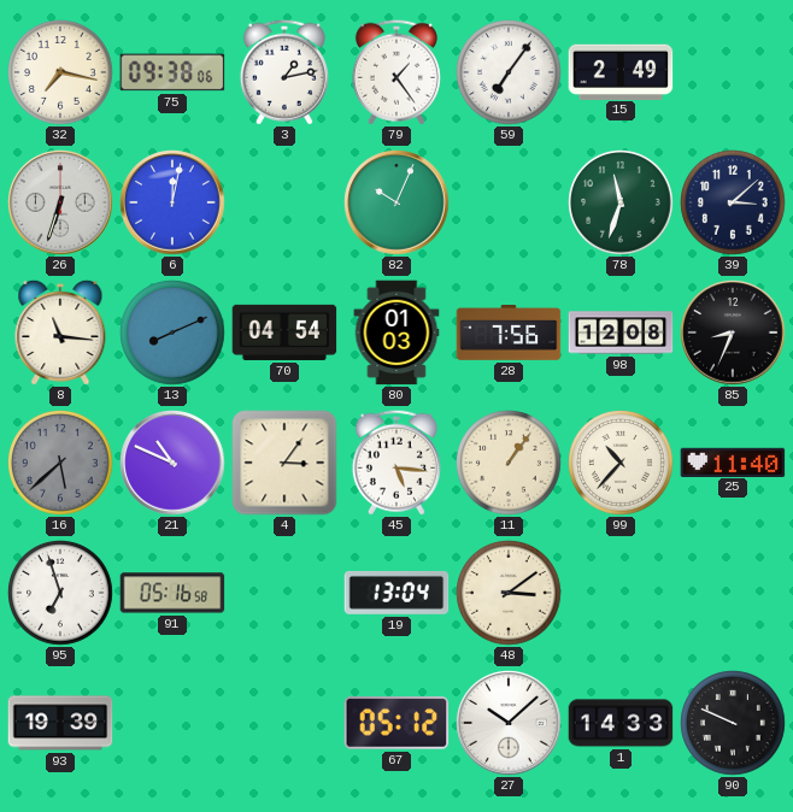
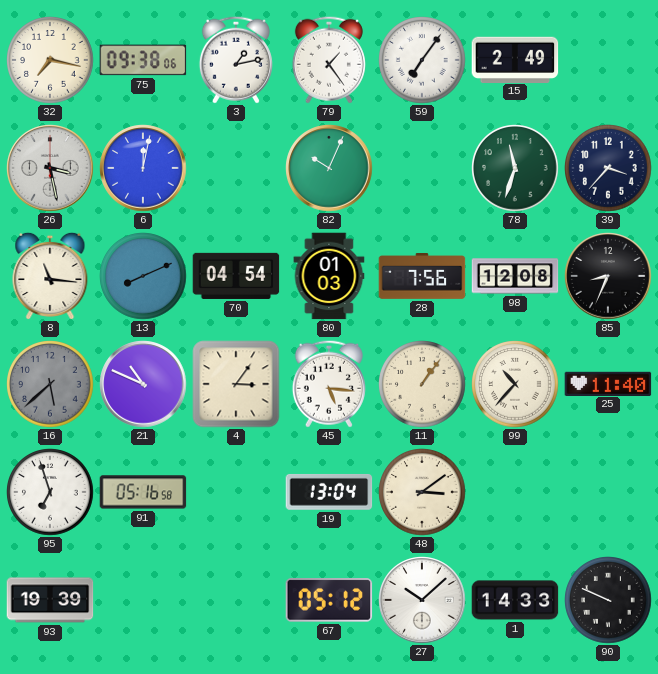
26: 6:33 -> 3:28
39: 3:08 -> 3:37
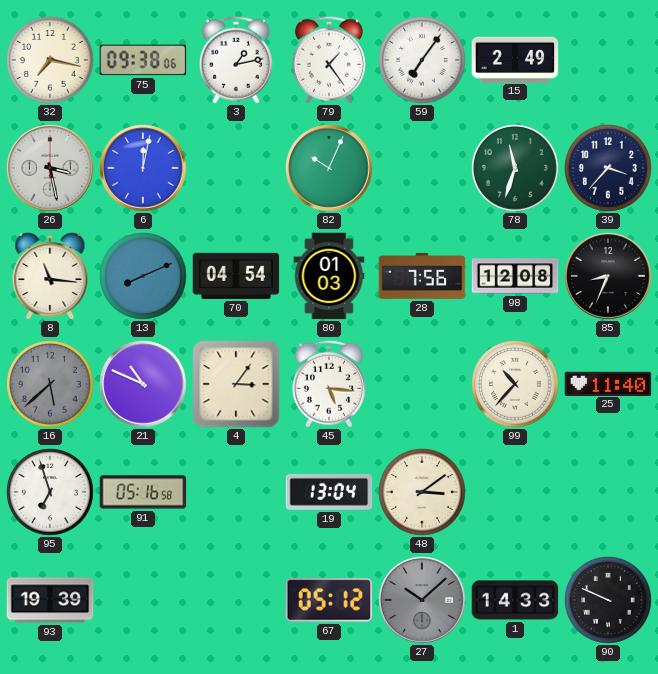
11: 1:06 -> none
27 dial: white -> grey
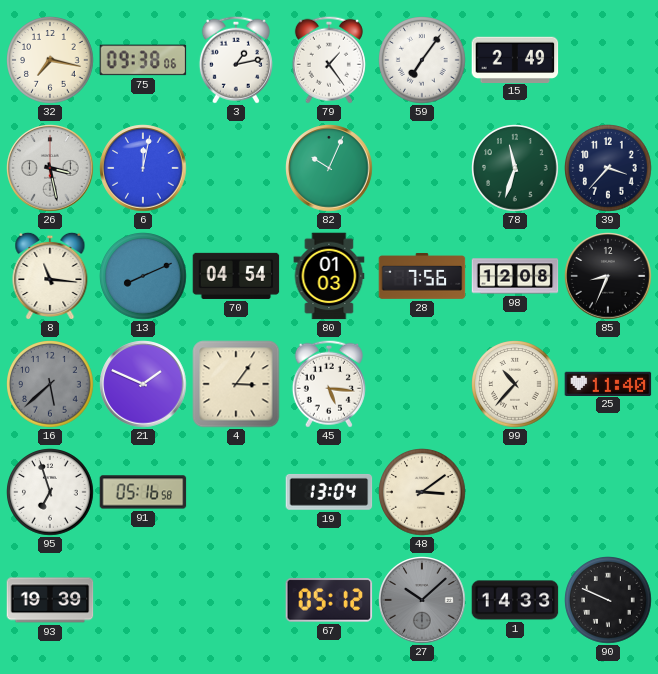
21: 10:49 -> 1:49
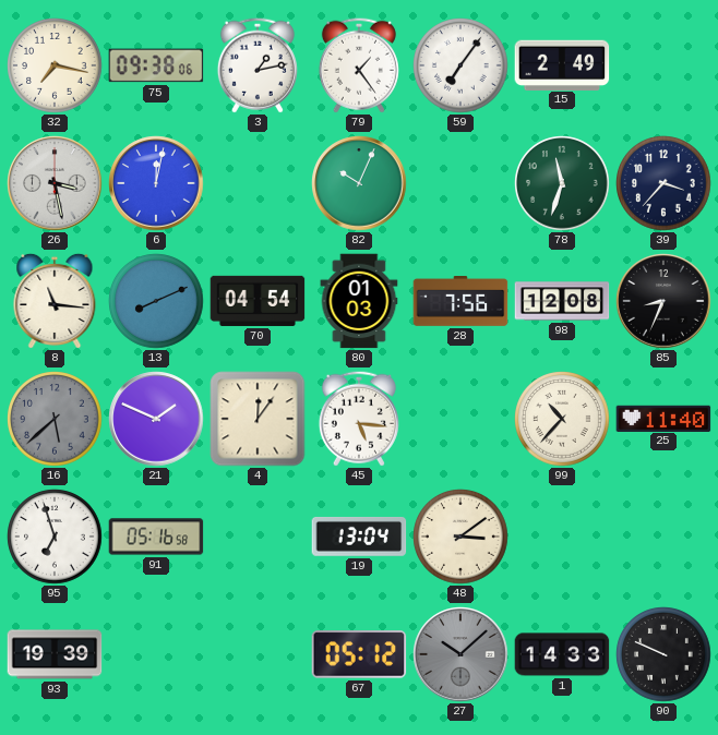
4: 3:06 -> 12:06
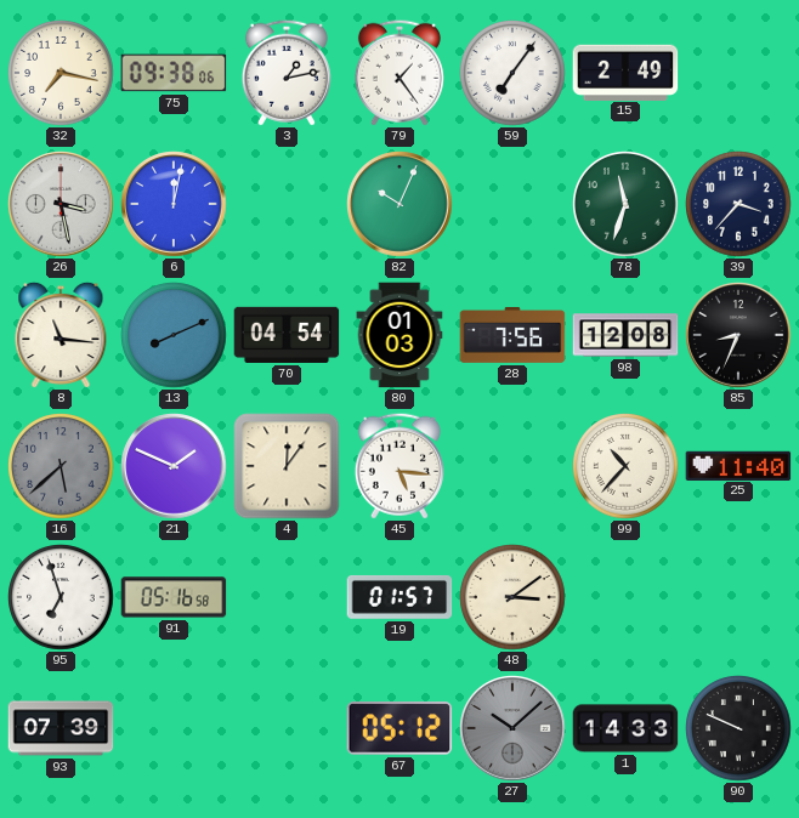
19: 13:04 -> 01:57
93: 19:39 -> 07:39
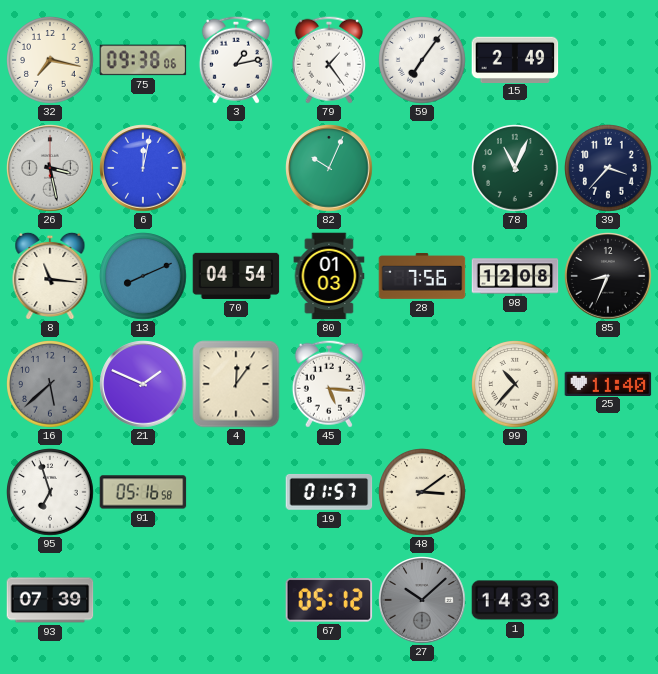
78: 11:33 -> 11:04
90: 9:49 -> none
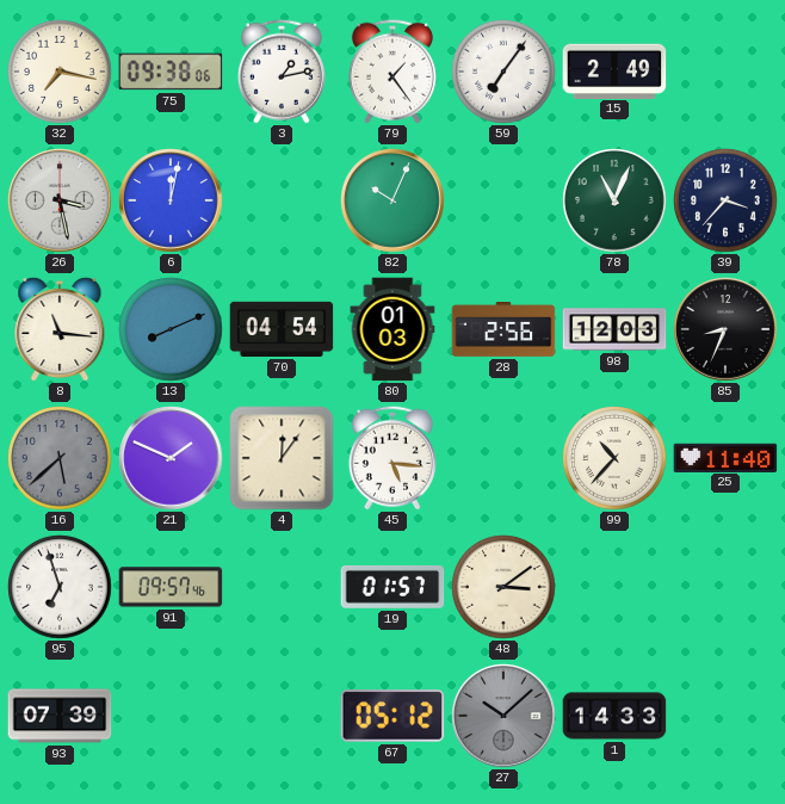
28: 7:56 -> 2:56
98: 12:08 -> 12:03
91: 05:16 -> 09:57
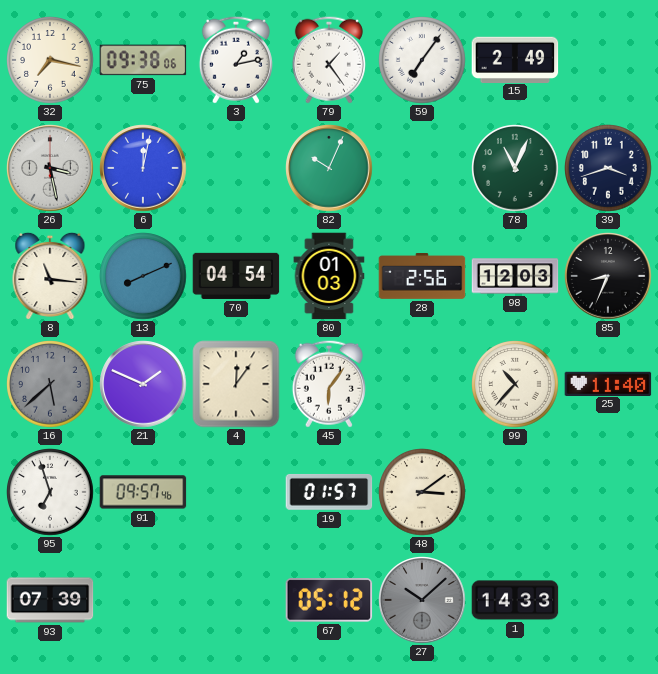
39: 3:37 -> 3:42
45: 5:16 -> 6:06
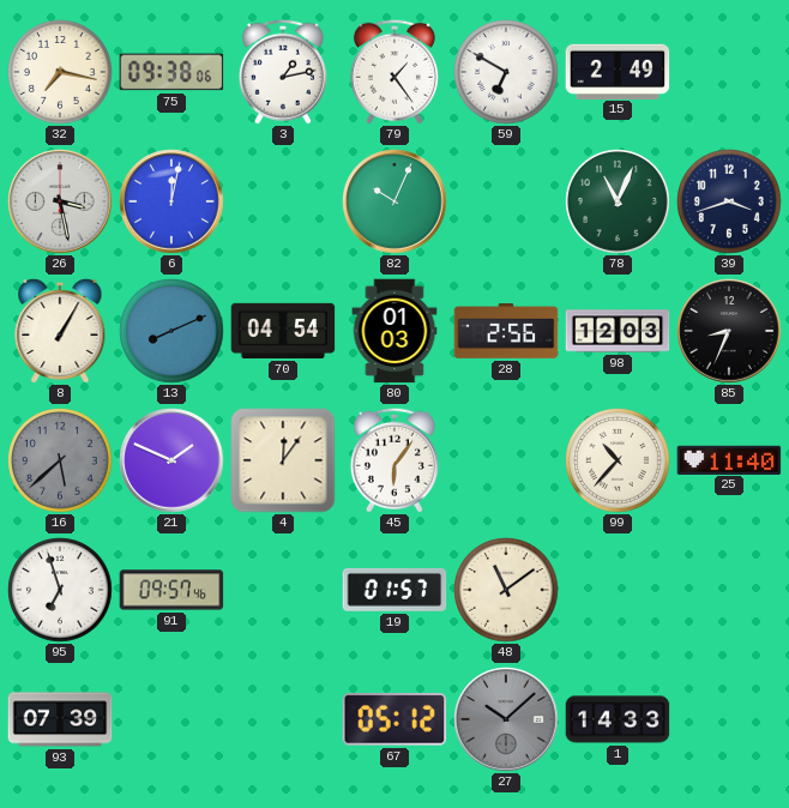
59: 7:06 -> 6:50
8: 11:16 -> 1:05
48: 3:09 -> 11:09
